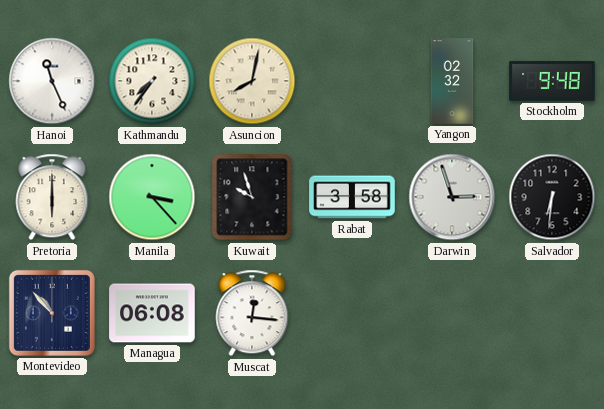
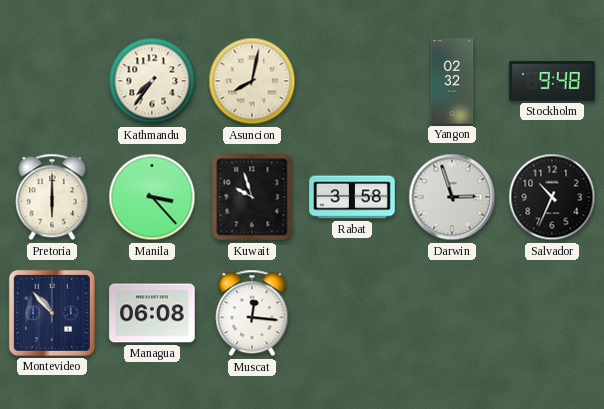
Hanoi: 11:26 -> none
Salvador: 6:31 -> 10:34
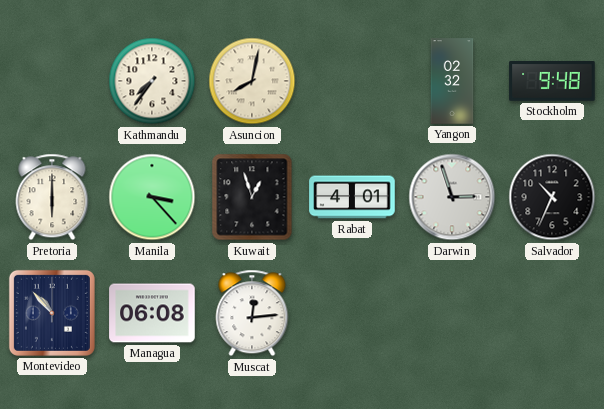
Kuwait: 9:57 -> 12:57
Rabat: 3:58 -> 4:01
Muscat: 12:16 -> 12:14
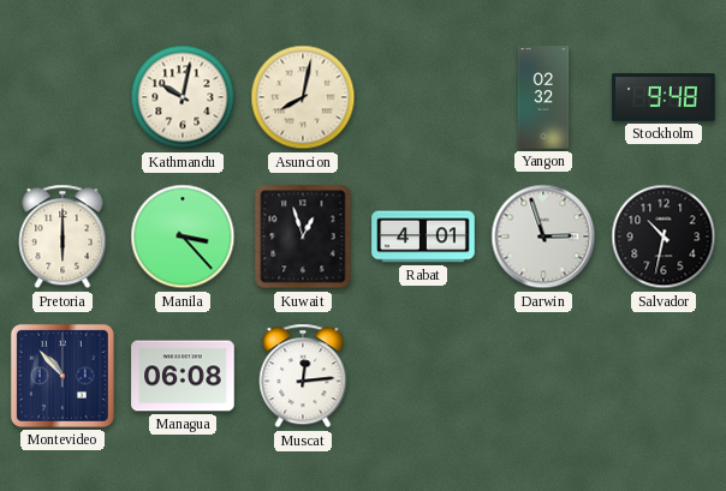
Kathmandu: 7:36 -> 10:02
Salvador: 10:34 -> 10:32
